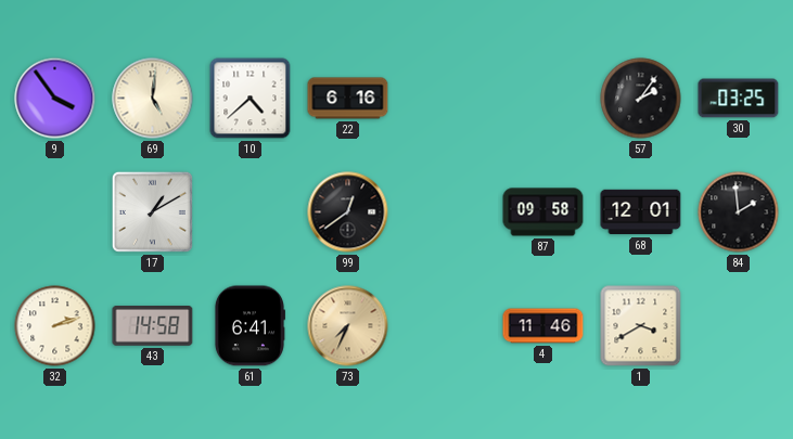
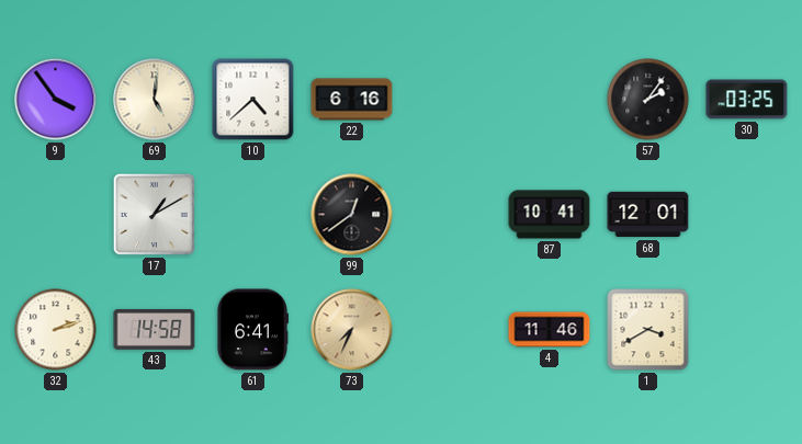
87: 09:58 -> 10:41
84: 1:59 -> none
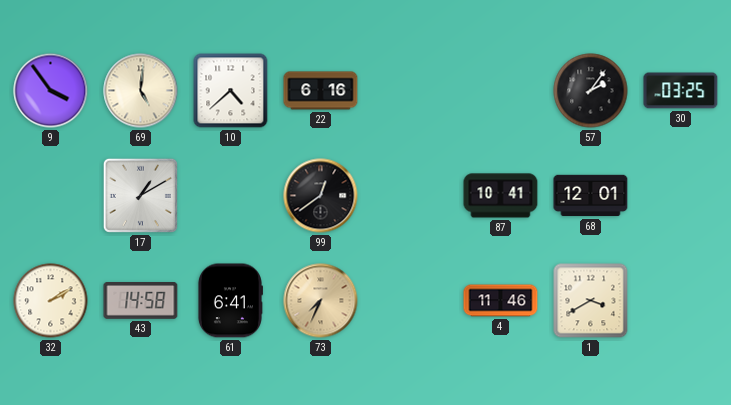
32: 2:12 -> 2:10
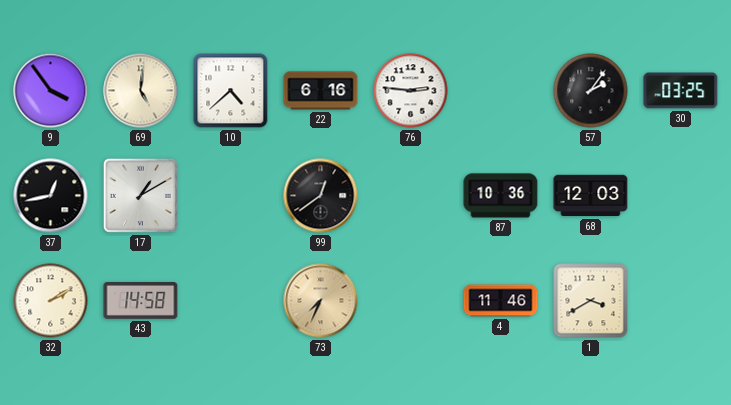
76: none -> 2:46
37: none -> 12:43
87: 10:41 -> 10:36
68: 12:01 -> 12:03
61: 6:41 -> none
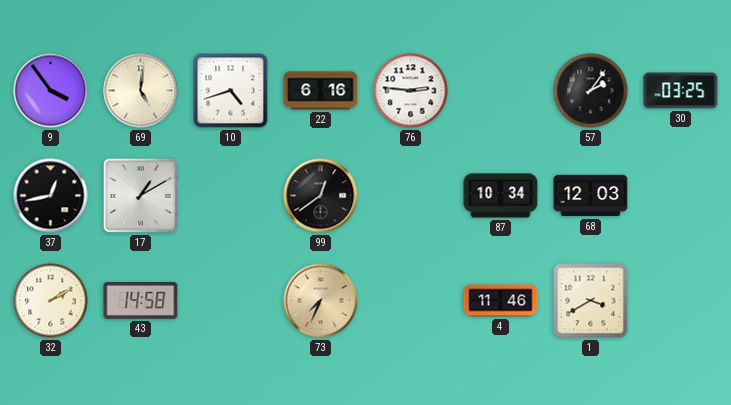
10: 4:38 -> 4:42
87: 10:36 -> 10:34
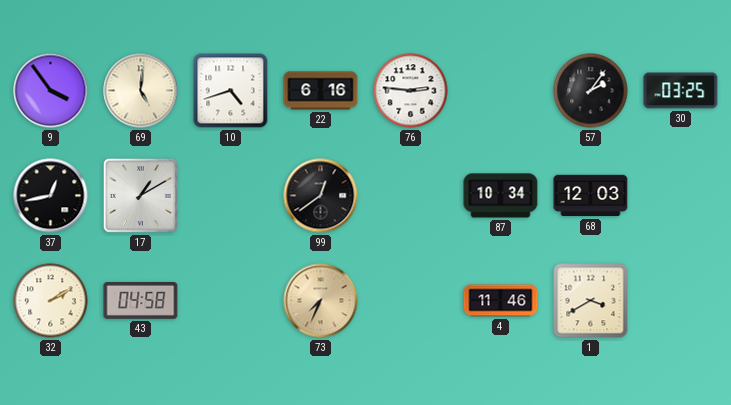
43: 14:58 -> 04:58
